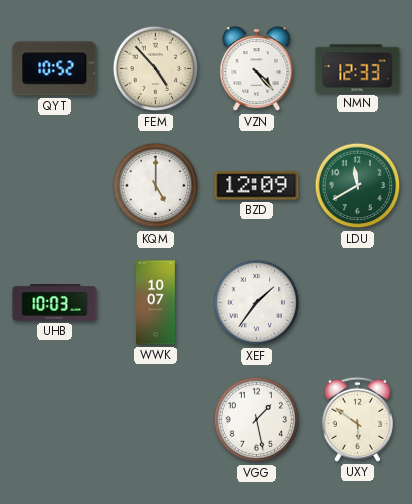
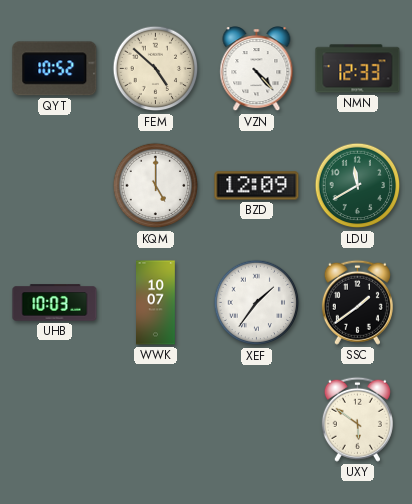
FEM: 4:53 -> 4:52
SSC: none -> 1:39
VGG: 1:28 -> none
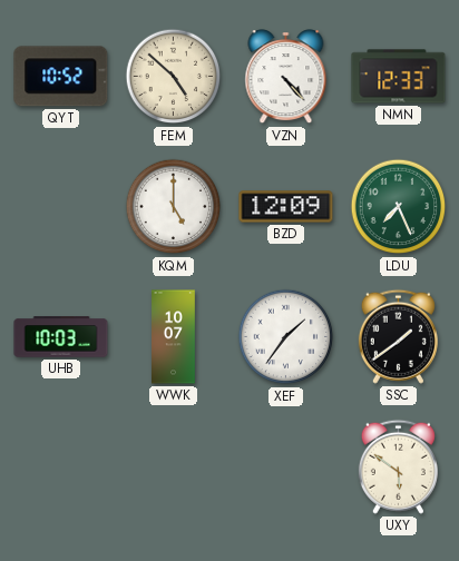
LDU: 11:40 -> 7:26
